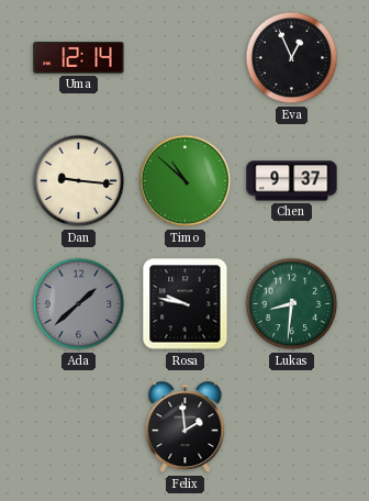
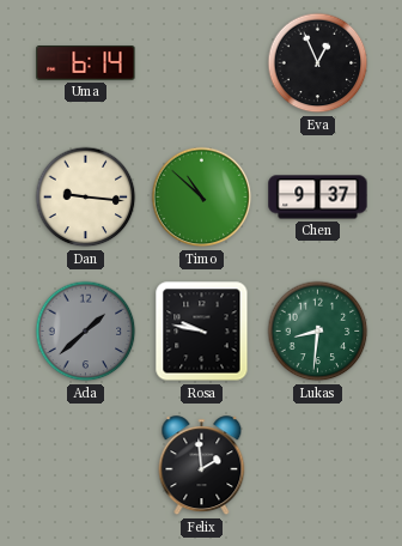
Uma: 12:14 -> 6:14
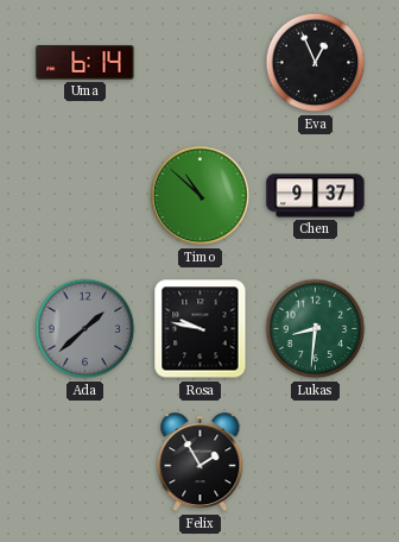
Dan: 9:16 -> none
Felix: 1:59 -> 1:55
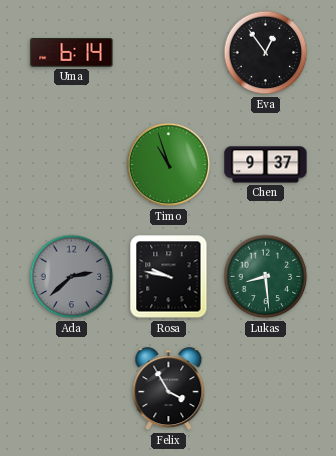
Eva: 12:56 -> 12:54
Timo: 10:52 -> 10:57
Ada: 1:38 -> 2:38
Lukas: 8:31 -> 8:29
Felix: 1:55 -> 3:55
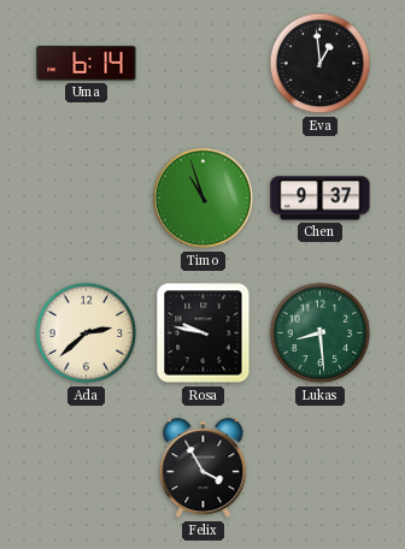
Eva: 12:54 -> 12:59
Ada dial: grey -> cream
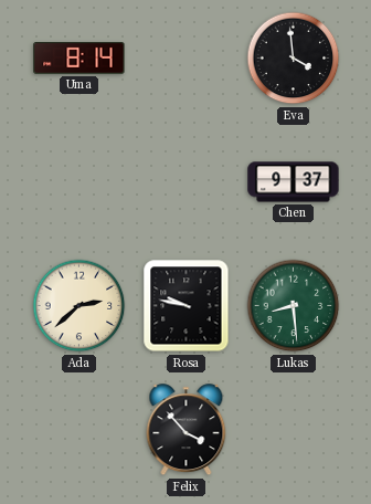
Uma: 6:14 -> 8:14
Eva: 12:59 -> 3:59
Timo: 10:57 -> none
Felix: 3:55 -> 3:53
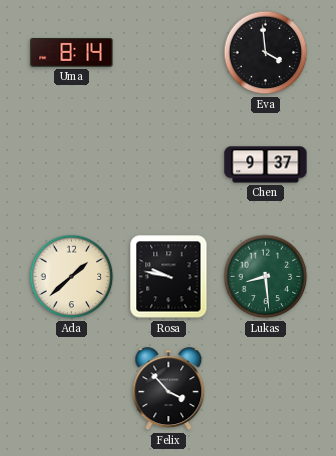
Ada: 2:38 -> 1:38
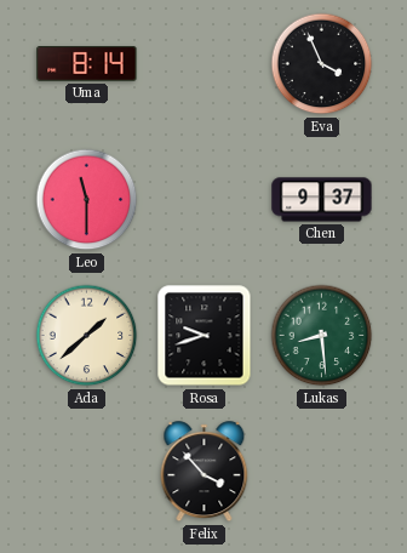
Eva: 3:59 -> 3:56
Leo: none -> 11:30
Rosa: 9:47 -> 9:42
